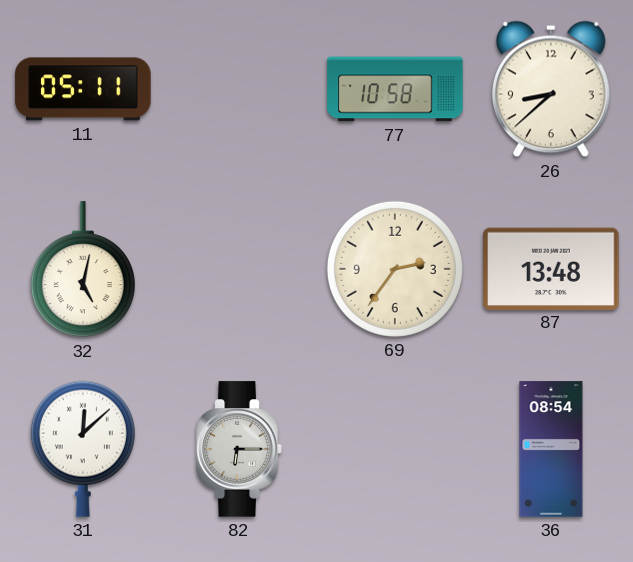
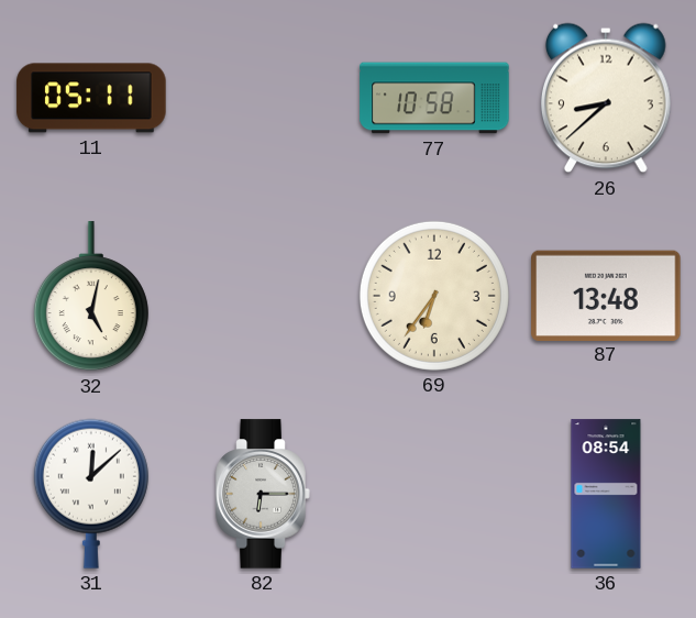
69: 2:36 -> 6:36
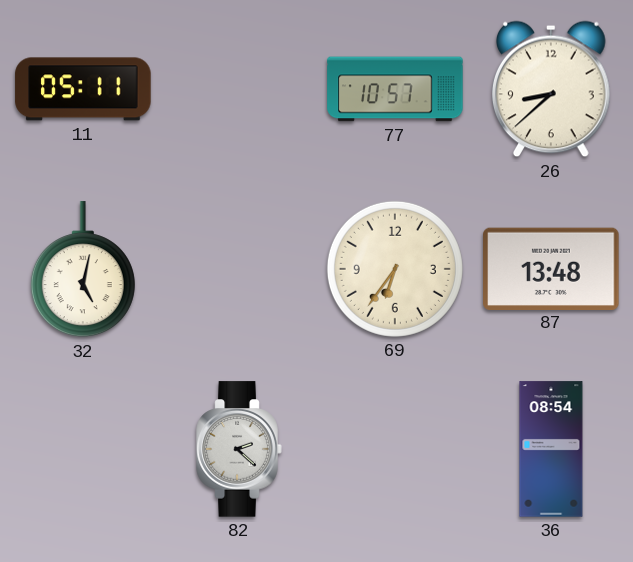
77: 10:58 -> 10:57
31: 12:08 -> none
82: 6:15 -> 2:22
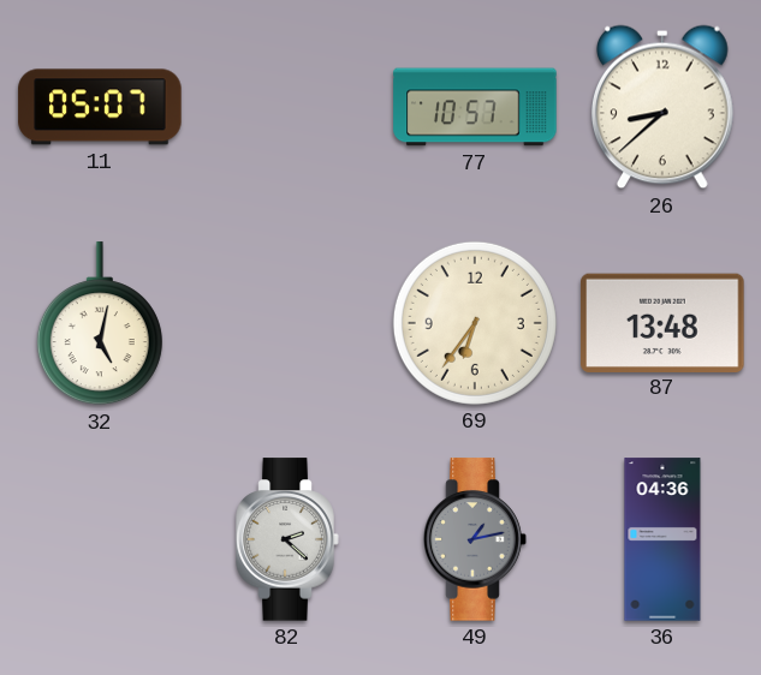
11: 05:11 -> 05:07
49: none -> 1:13
36: 08:54 -> 04:36
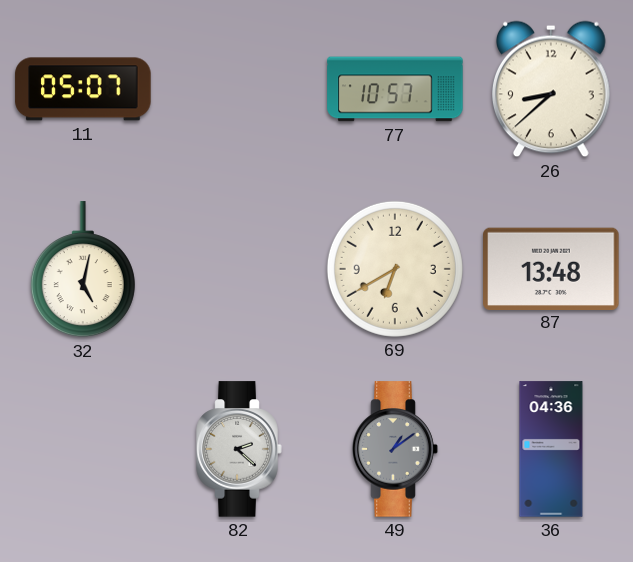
69: 6:36 -> 6:40
49: 1:13 -> 1:09
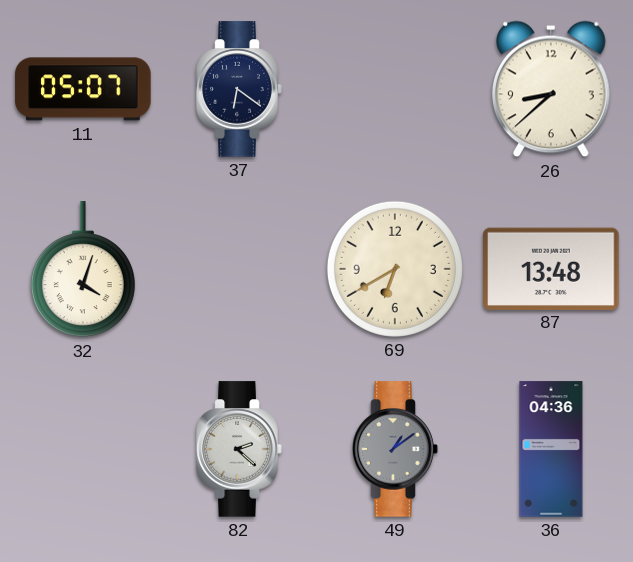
37: none -> 6:21
77: 10:57 -> none
32: 5:02 -> 4:03
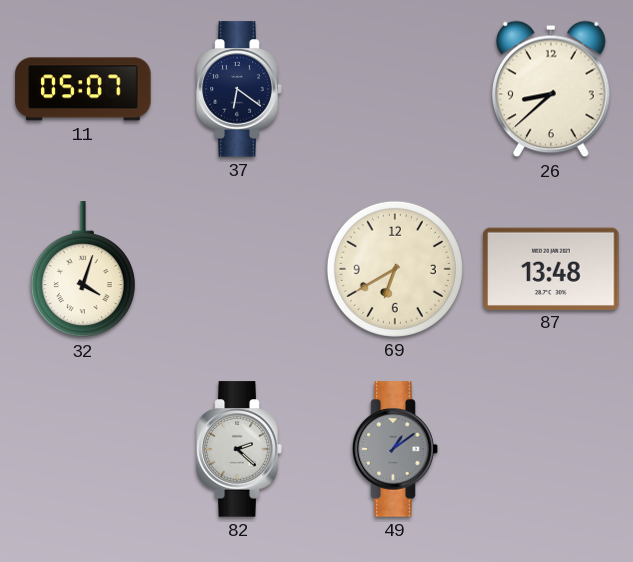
36: 04:36 -> none
